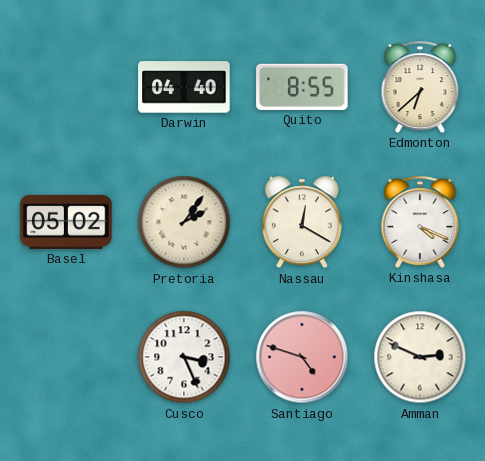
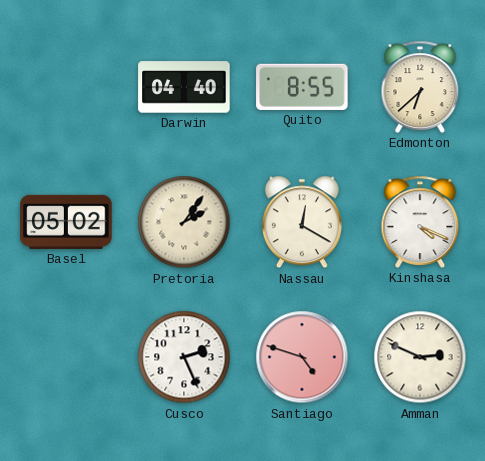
Cusco: 3:26 -> 2:26
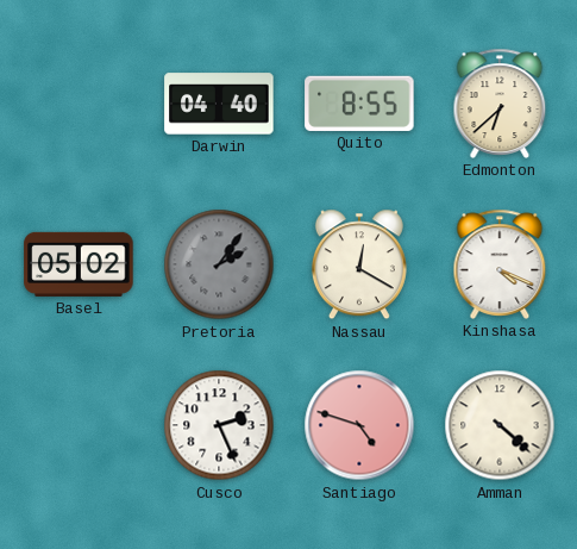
Pretoria dial: cream -> grey
Amman: 2:49 -> 4:22
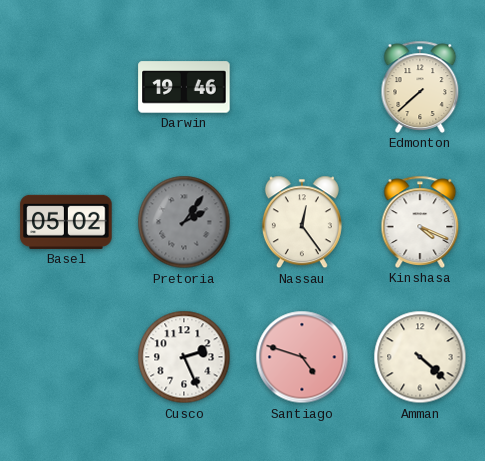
Darwin: 04:40 -> 19:46
Quito: 8:55 -> none
Edmonton: 6:38 -> 7:38
Nassau: 12:20 -> 12:24
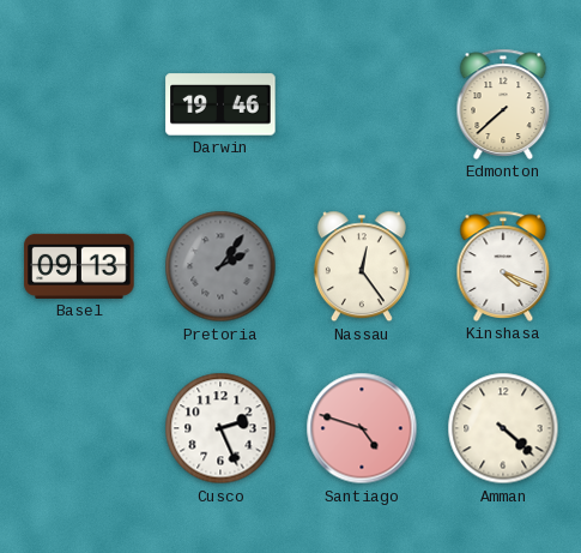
Basel: 05:02 -> 09:13
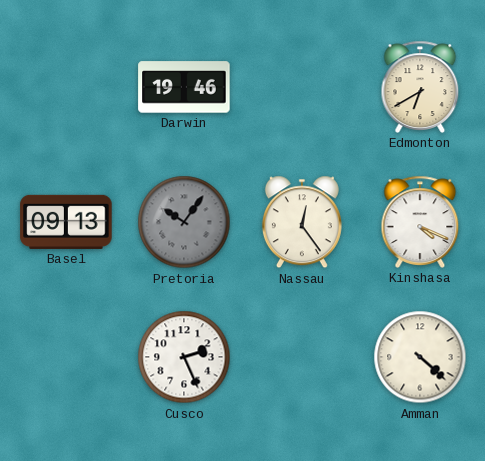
Edmonton: 7:38 -> 6:40
Pretoria: 2:06 -> 10:06
Santiago: 4:48 -> none
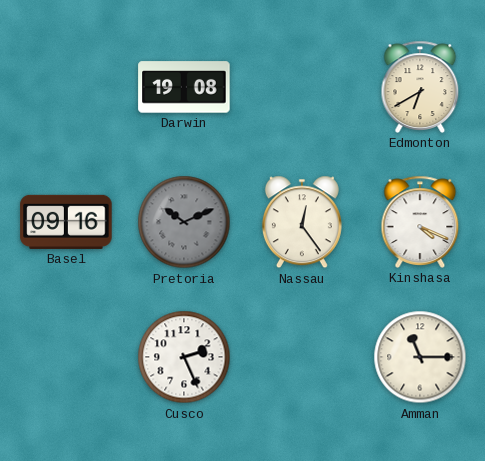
Darwin: 19:46 -> 19:08
Basel: 09:13 -> 09:16
Pretoria: 10:06 -> 10:11
Amman: 4:22 -> 11:15
